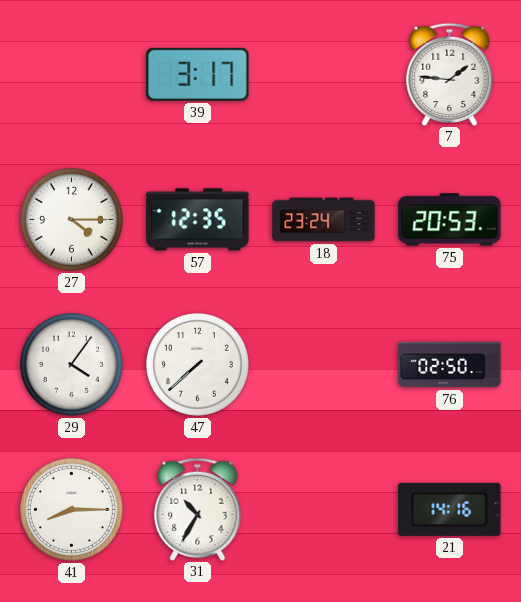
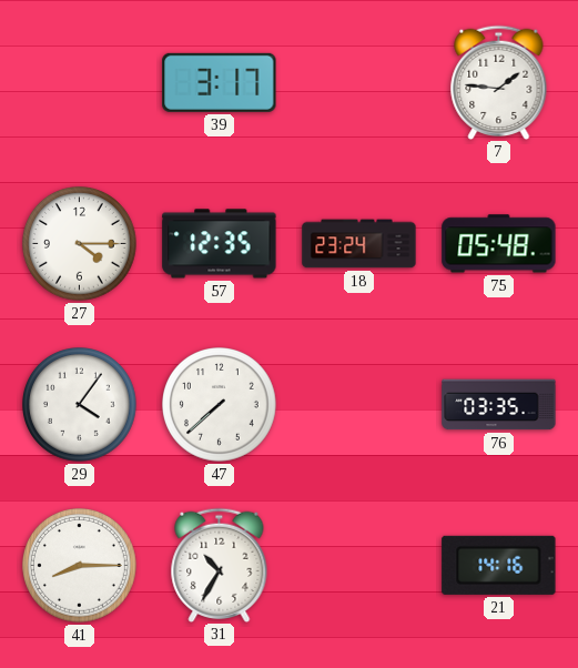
75: 20:53 -> 05:48
76: 02:50 -> 03:35
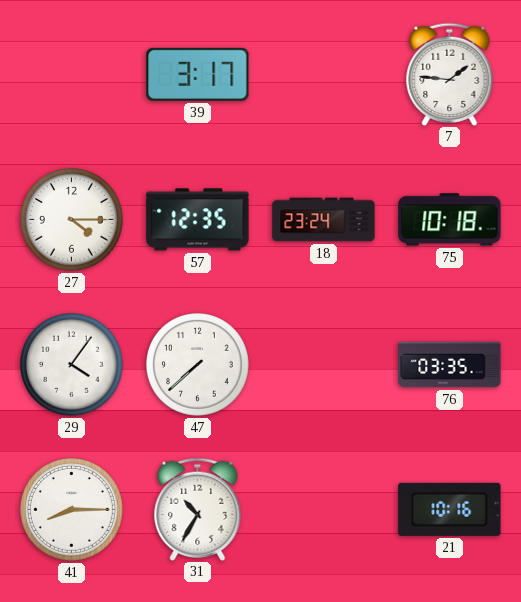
75: 05:48 -> 10:18
21: 14:16 -> 10:16
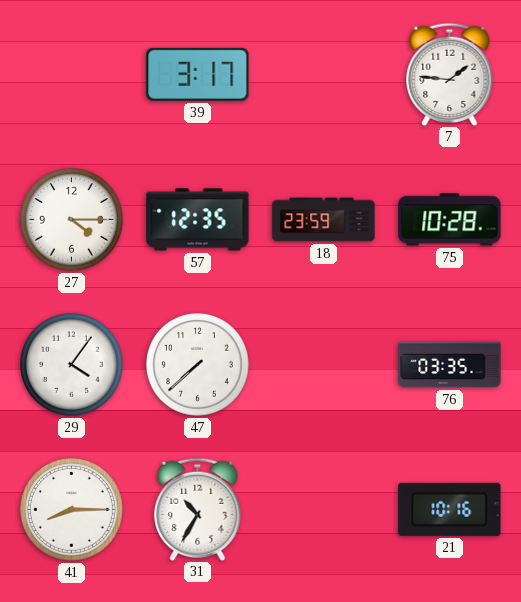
18: 23:24 -> 23:59
75: 10:18 -> 10:28
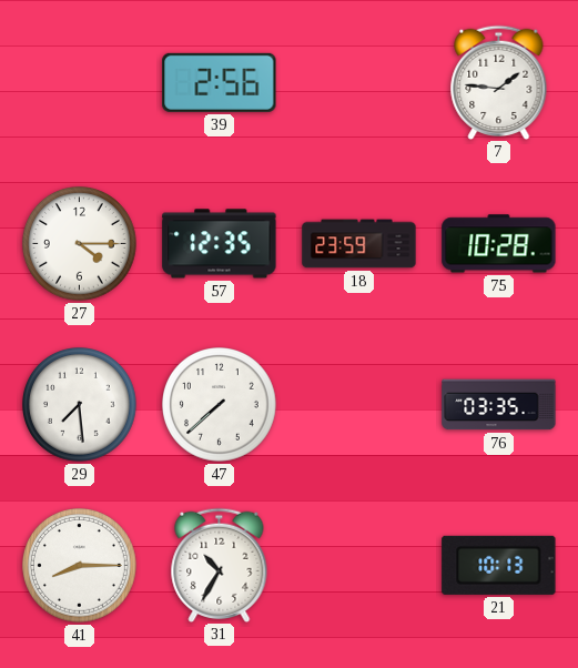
39: 3:17 -> 2:56
29: 4:06 -> 7:29
21: 10:16 -> 10:13
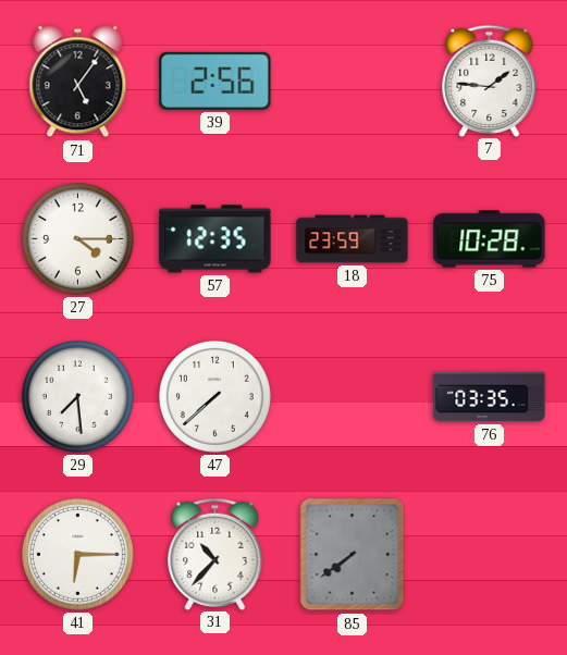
71: none -> 5:06
41: 8:15 -> 6:15
31: 10:35 -> 10:37
85: none -> 7:39
21: 10:13 -> none
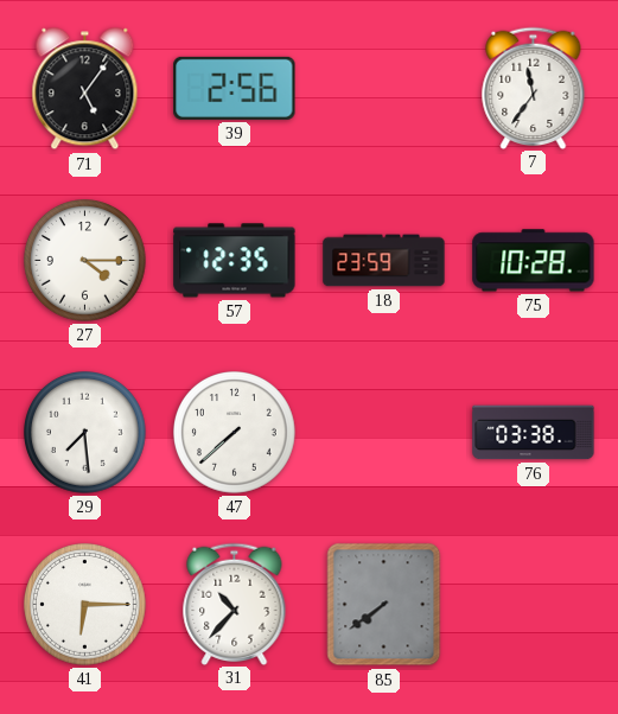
7: 1:46 -> 11:36
76: 03:35 -> 03:38
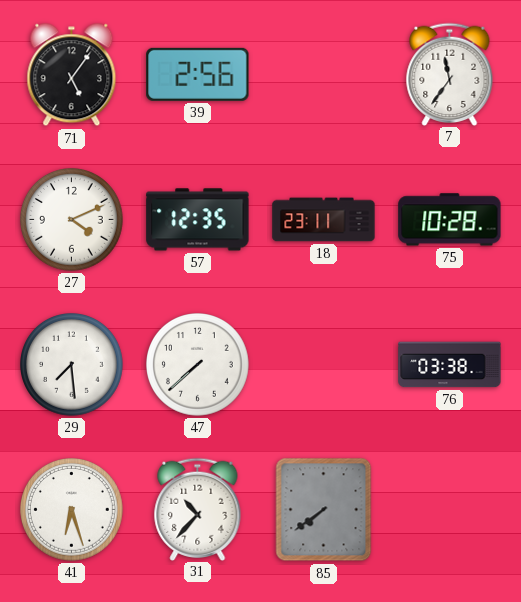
27: 4:15 -> 4:11
18: 23:59 -> 23:11
41: 6:15 -> 6:27
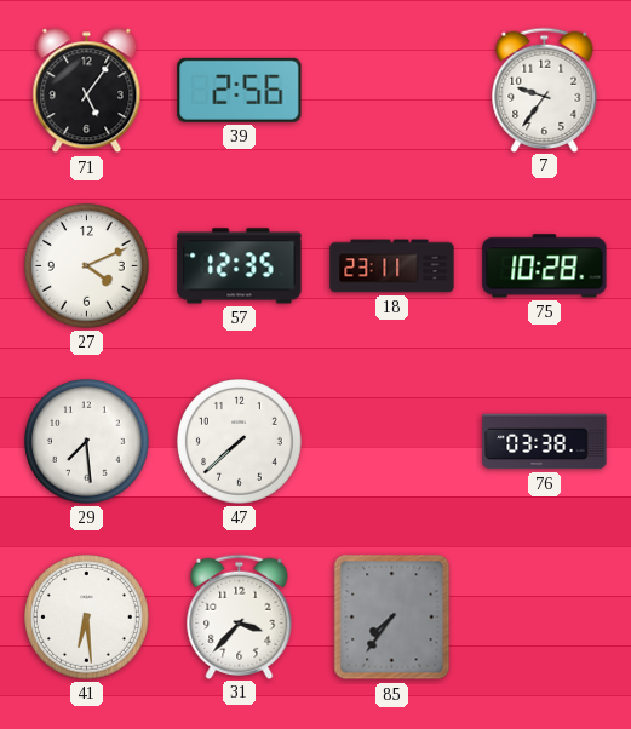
7: 11:36 -> 9:36
41: 6:27 -> 6:29
31: 10:37 -> 3:37
85: 7:39 -> 7:36
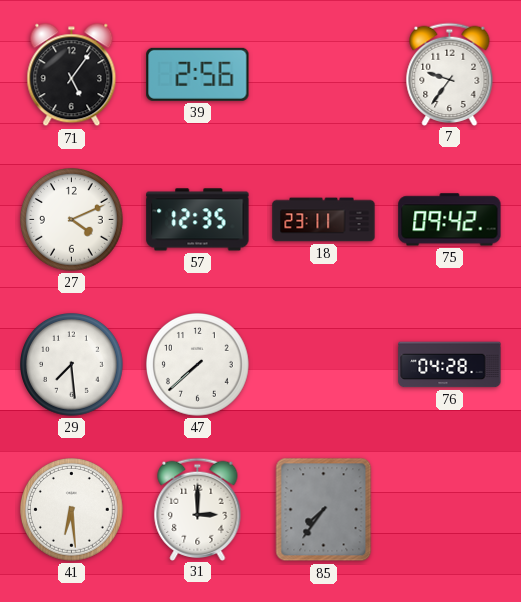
75: 10:28 -> 09:42
76: 03:38 -> 04:28
31: 3:37 -> 3:00
